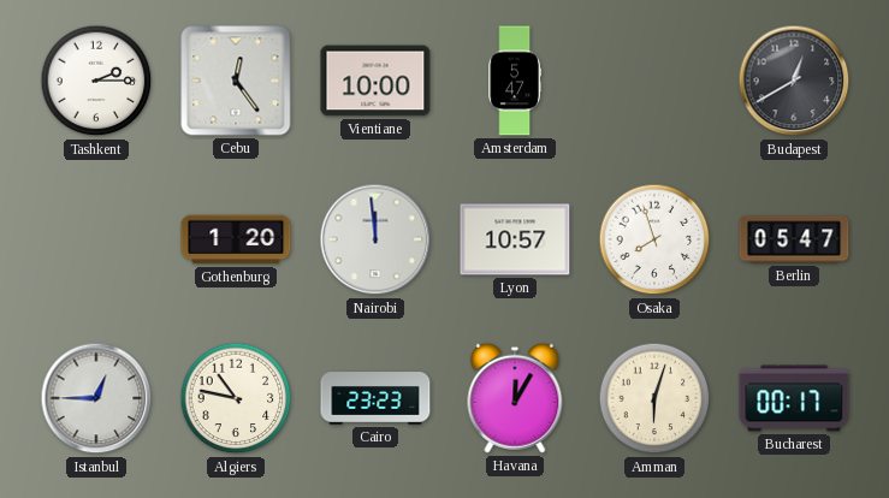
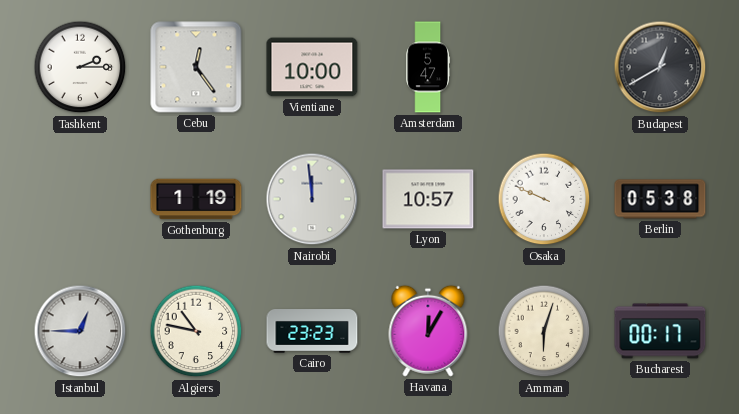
Gothenburg: 1:20 -> 1:19
Osaka: 7:57 -> 9:49
Berlin: 05:47 -> 05:38
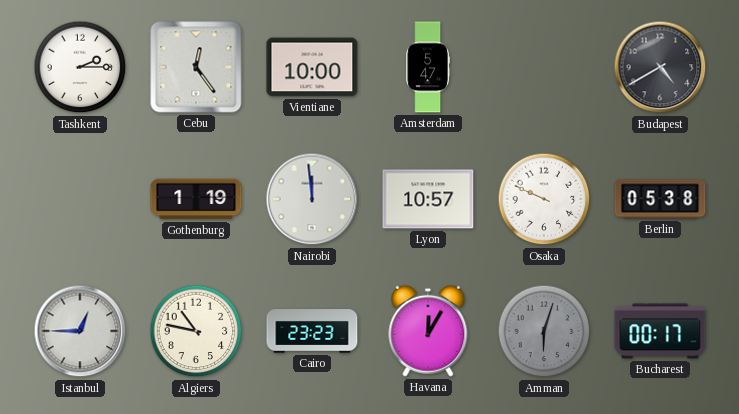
Budapest: 12:40 -> 4:40
Amman dial: cream -> grey
